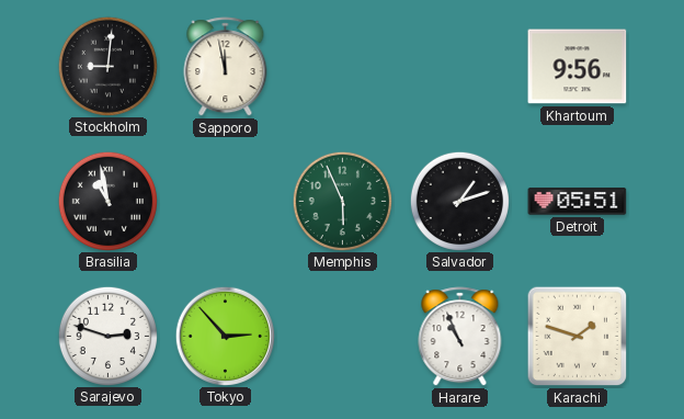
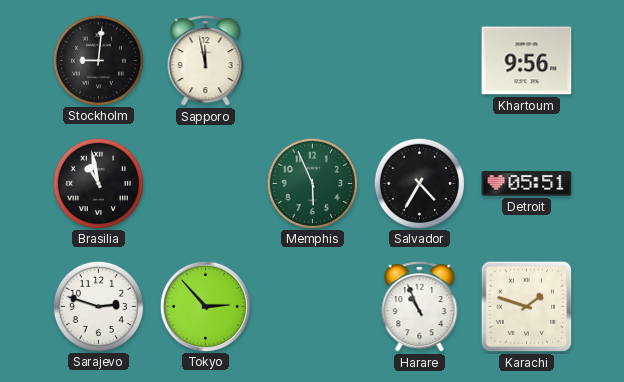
Salvador: 1:12 -> 4:35
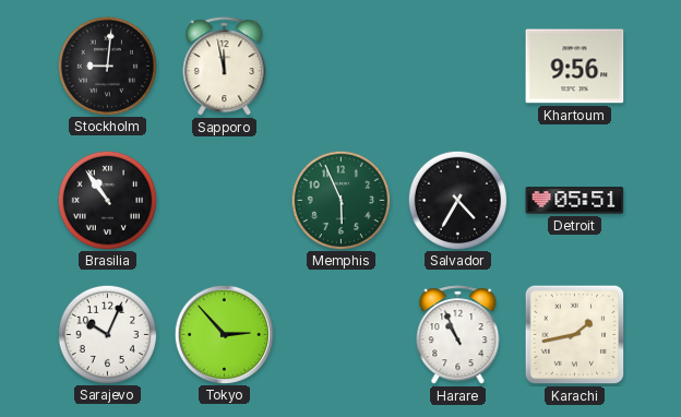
Brasilia: 10:58 -> 10:54
Sarajevo: 2:48 -> 10:04
Karachi: 1:48 -> 1:43
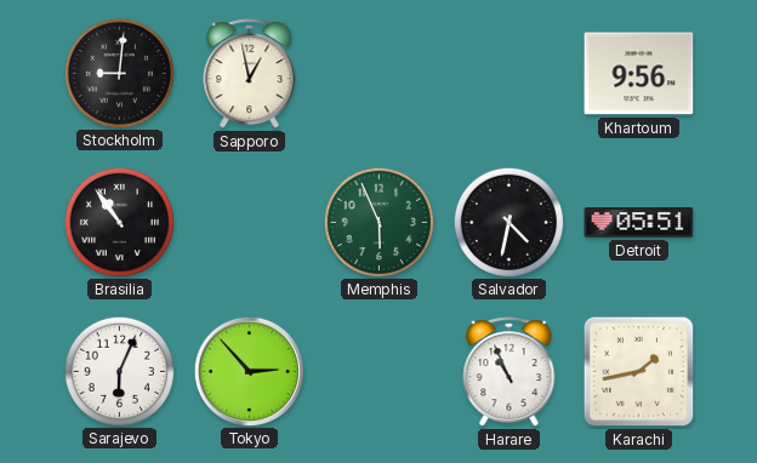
Sapporo: 11:58 -> 12:58
Salvador: 4:35 -> 4:32
Sarajevo: 10:04 -> 6:04
